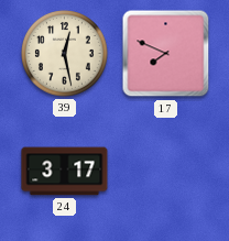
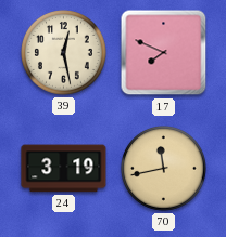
24: 3:17 -> 3:19
70: none -> 11:43
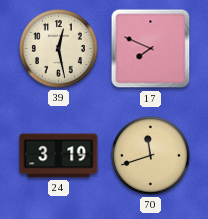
70: 11:43 -> 11:42
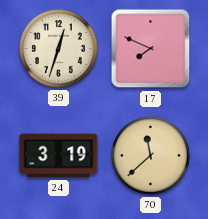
39: 12:28 -> 12:33
70: 11:42 -> 11:38
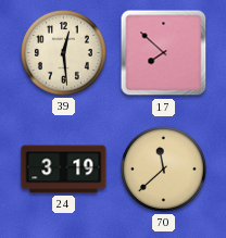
39: 12:33 -> 12:29
17: 7:49 -> 7:52
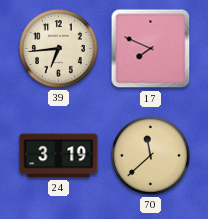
39: 12:29 -> 6:44
17: 7:52 -> 7:49
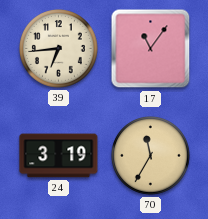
17: 7:49 -> 11:06
70: 11:38 -> 11:35
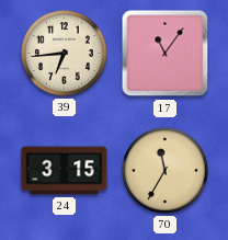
24: 3:19 -> 3:15
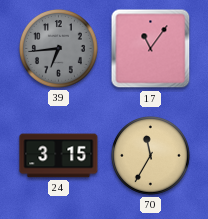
39 dial: cream -> grey
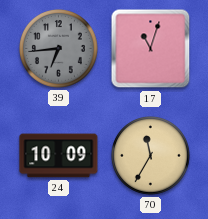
17: 11:06 -> 11:03
24: 3:15 -> 10:09
